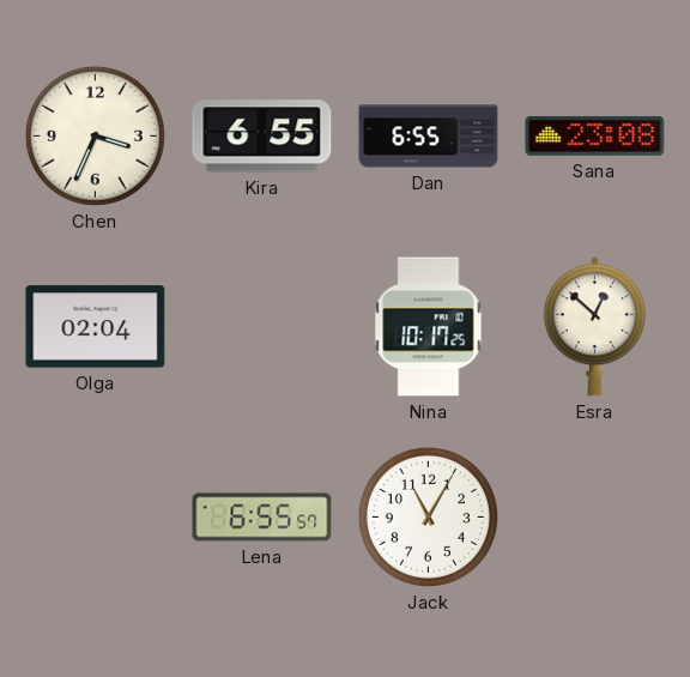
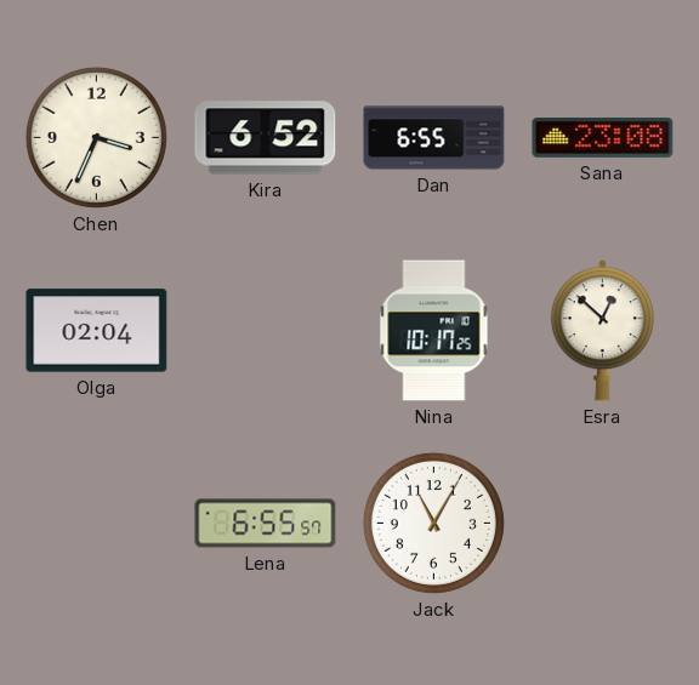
Kira: 6:55 -> 6:52
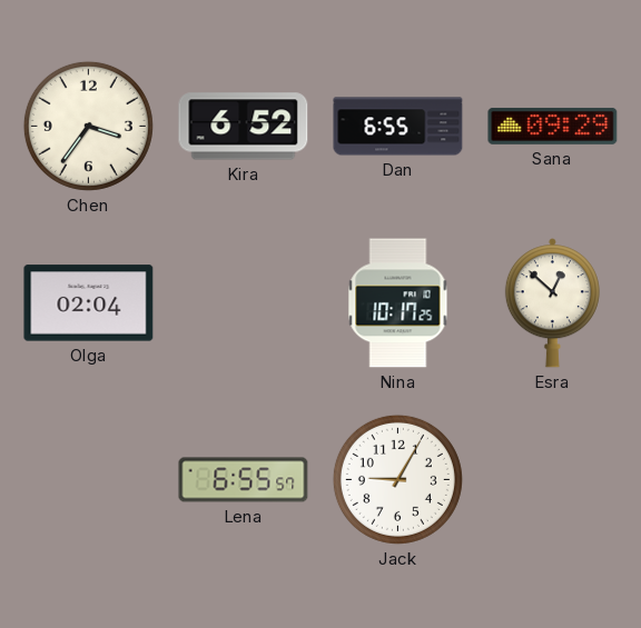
Chen: 3:34 -> 3:36
Sana: 23:08 -> 09:29
Jack: 11:05 -> 9:05
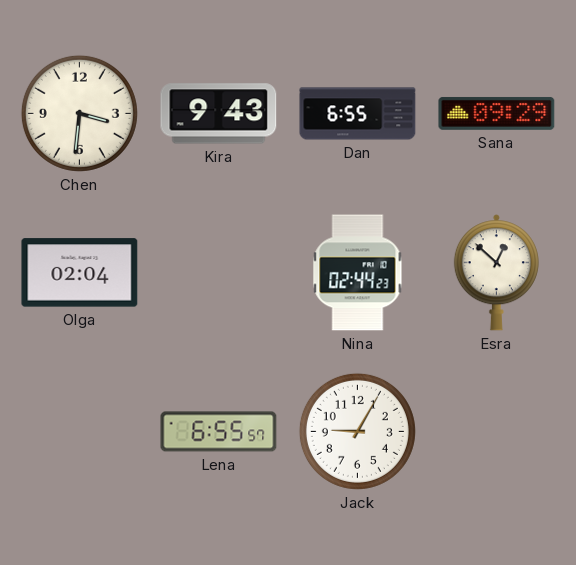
Chen: 3:36 -> 3:31
Kira: 6:52 -> 9:43
Nina: 10:17 -> 02:44
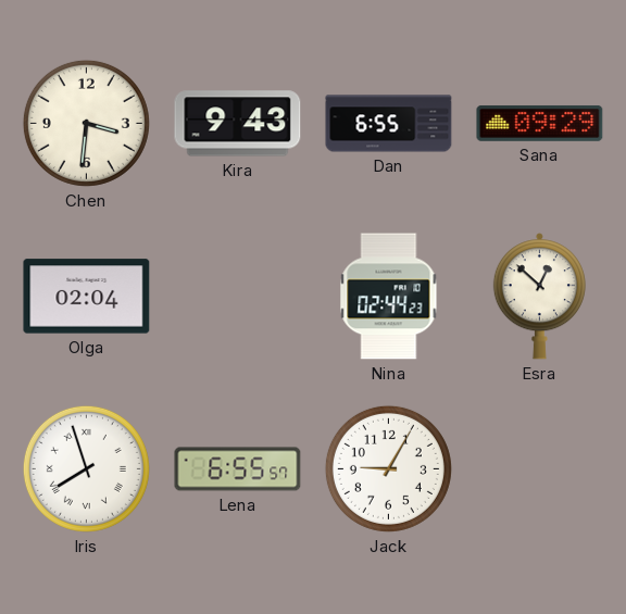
Iris: none -> 7:57
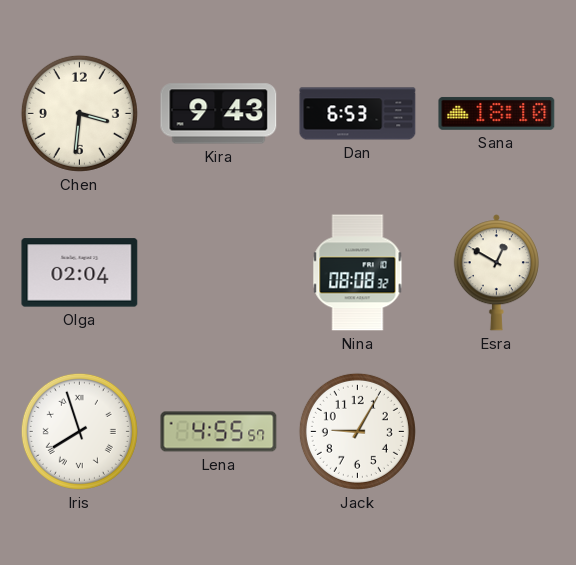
Dan: 6:55 -> 6:53
Sana: 09:29 -> 18:10
Nina: 02:44 -> 08:08
Esra: 12:52 -> 12:50
Lena: 6:55 -> 4:55
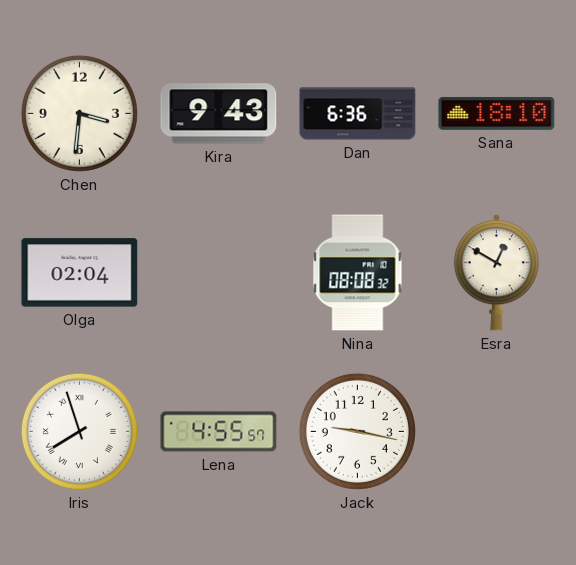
Dan: 6:53 -> 6:36
Jack: 9:05 -> 9:17
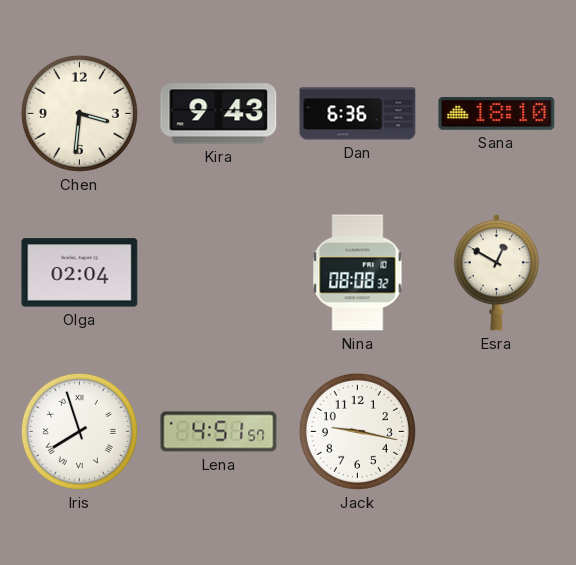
Lena: 4:55 -> 4:51
